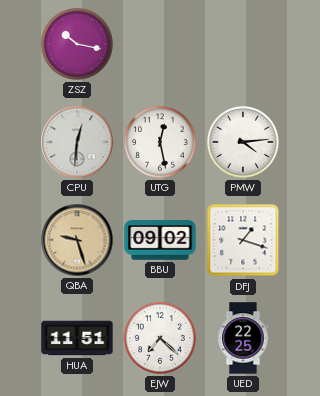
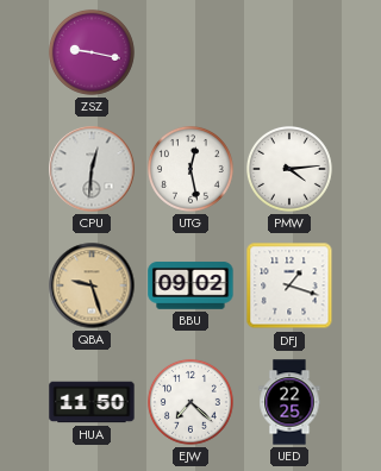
ZSZ: 10:17 -> 9:17
HUA: 11:51 -> 11:50
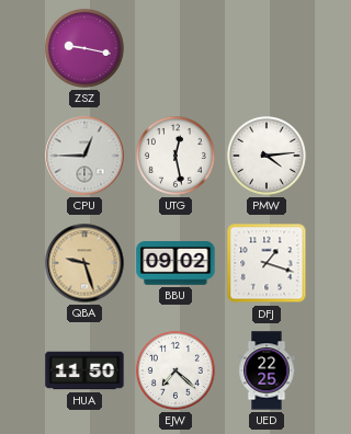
CPU: 12:31 -> 12:45
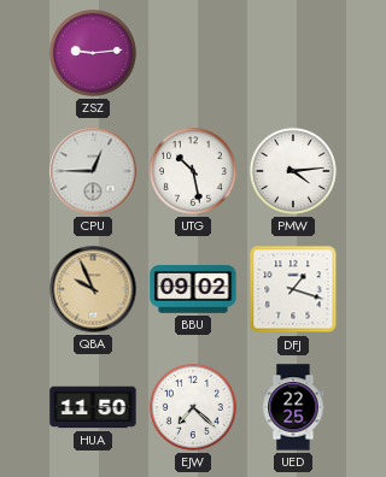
ZSZ: 9:17 -> 9:14
UTG: 12:28 -> 10:28
QBA: 9:27 -> 9:56
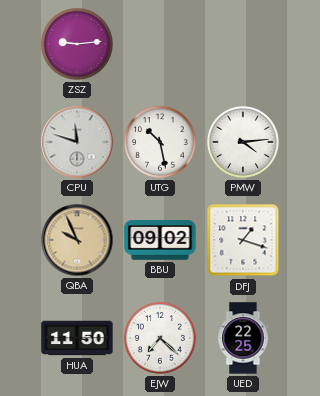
CPU: 12:45 -> 11:48
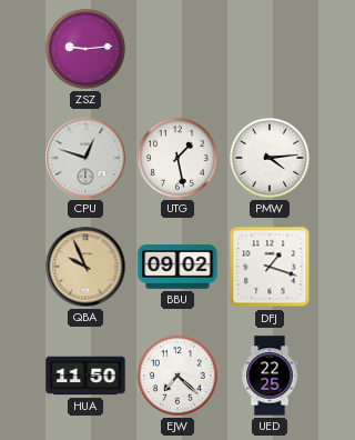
CPU: 11:48 -> 12:48
UTG: 10:28 -> 1:28
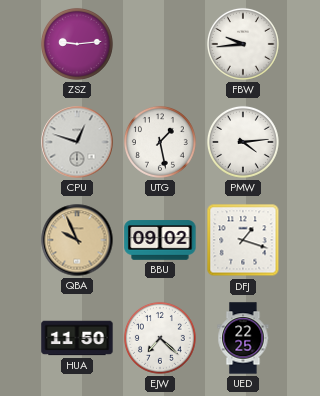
FBW: none -> 9:44
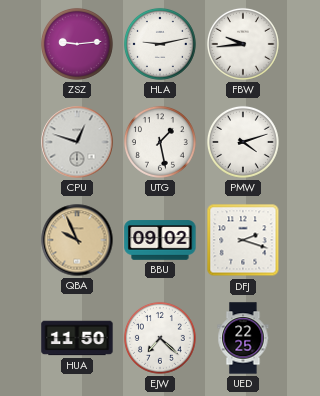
HLA: none -> 9:13
PMW: 4:14 -> 4:12
DFJ: 1:18 -> 2:18
